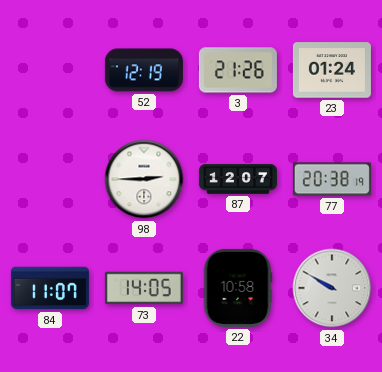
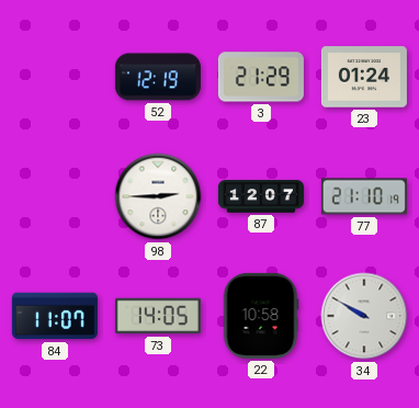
3: 21:26 -> 21:29
77: 20:38 -> 21:10
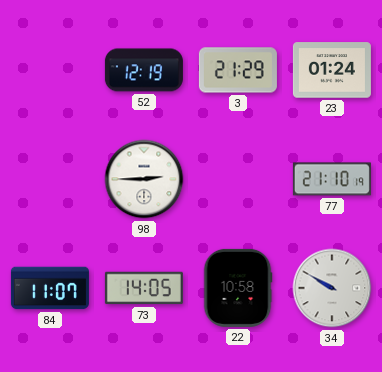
87: 12:07 -> none
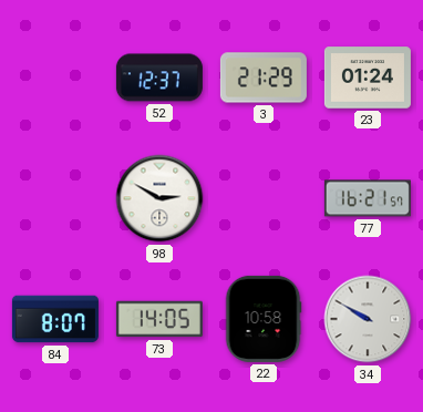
52: 12:19 -> 12:37
98: 2:45 -> 2:50
77: 21:10 -> 16:21
84: 11:07 -> 8:07
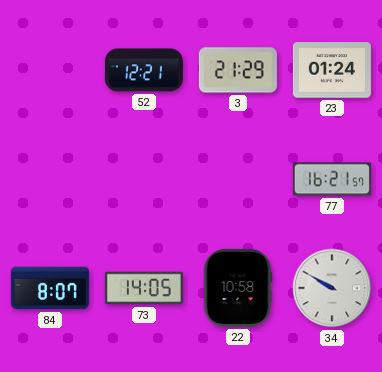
52: 12:37 -> 12:21
98: 2:50 -> none
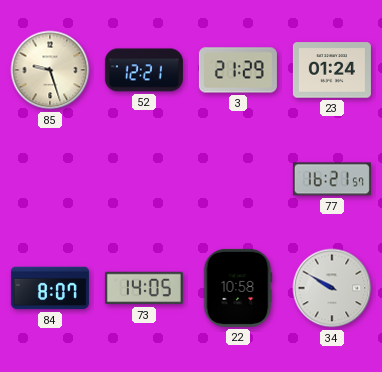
85: none -> 9:27
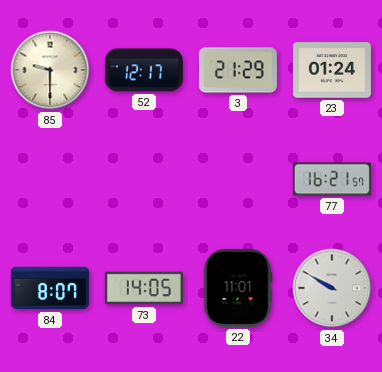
85: 9:27 -> 9:30
52: 12:21 -> 12:17
22: 10:58 -> 11:01
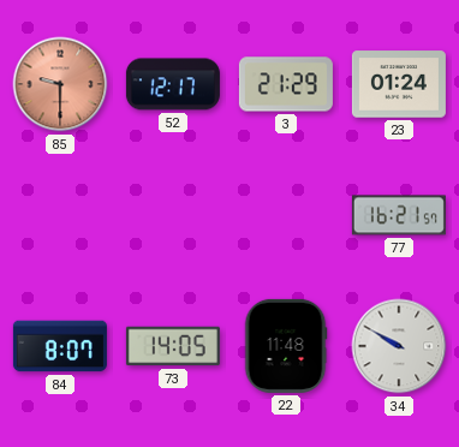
85 dial: cream -> salmon
22: 11:01 -> 11:48
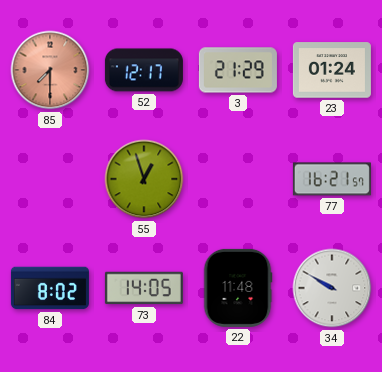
85: 9:30 -> 7:30
55: none -> 12:57
84: 8:07 -> 8:02
